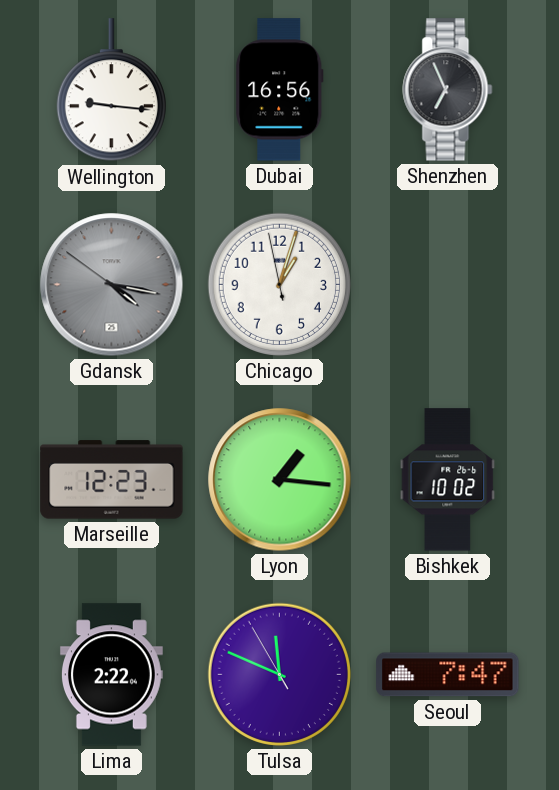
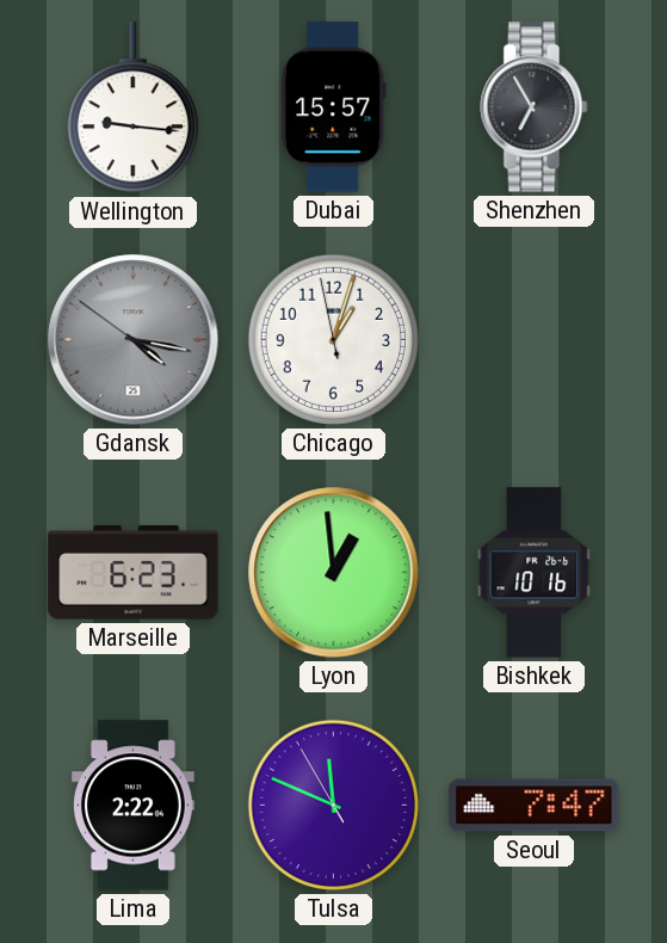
Dubai: 16:56 -> 15:57
Shenzhen: 6:56 -> 6:55
Marseille: 12:23 -> 6:23
Lyon: 1:16 -> 12:59
Bishkek: 10:02 -> 10:16
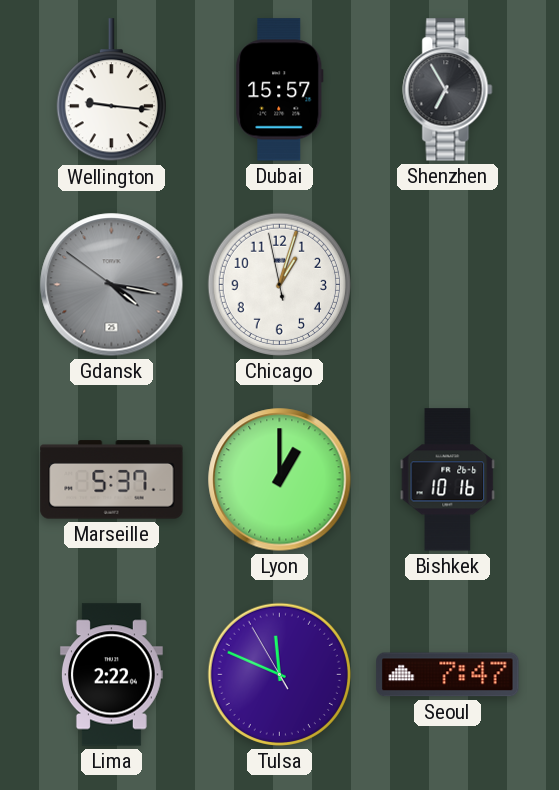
Marseille: 6:23 -> 5:37
Lyon: 12:59 -> 1:00
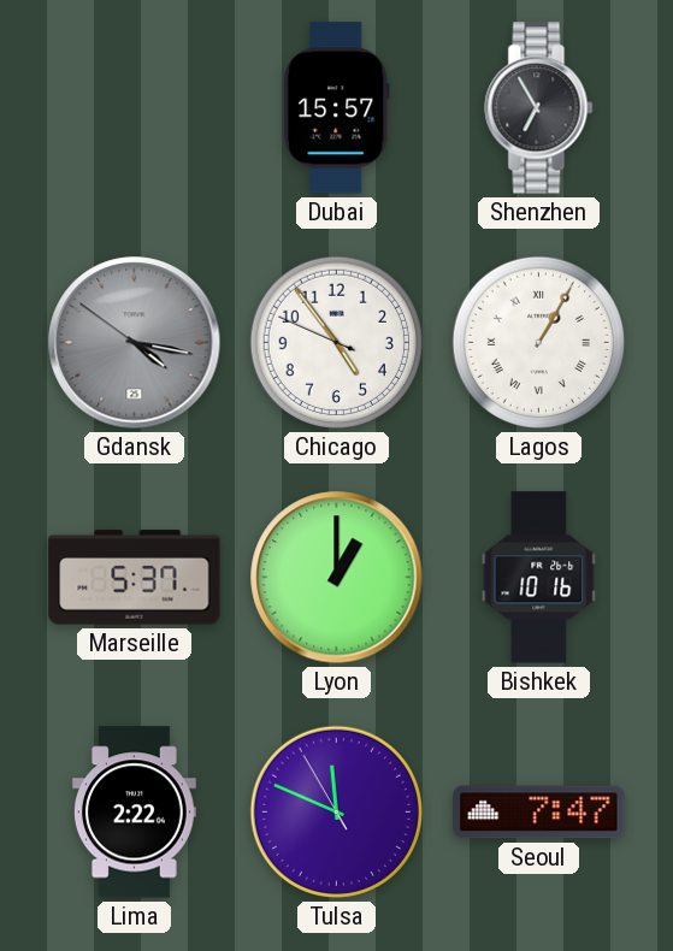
Wellington: 9:16 -> none
Chicago: 1:02 -> 4:53
Lagos: none -> 1:05
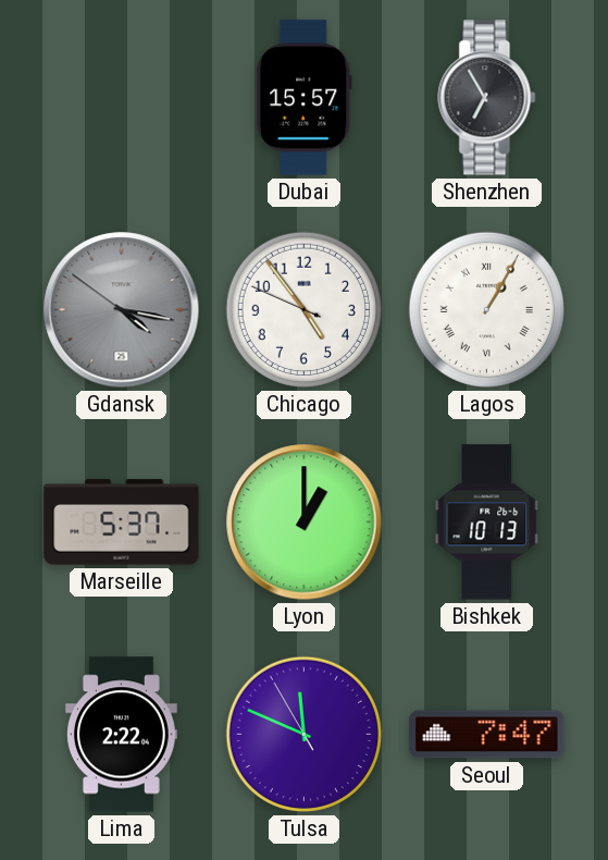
Bishkek: 10:16 -> 10:13
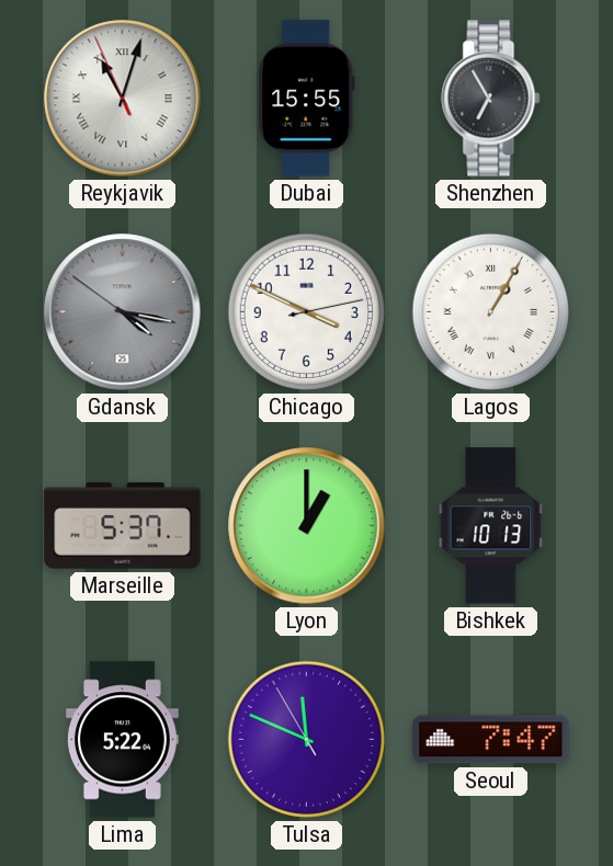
Reykjavik: none -> 11:02
Dubai: 15:57 -> 15:55
Chicago: 4:53 -> 3:49
Lima: 2:22 -> 5:22
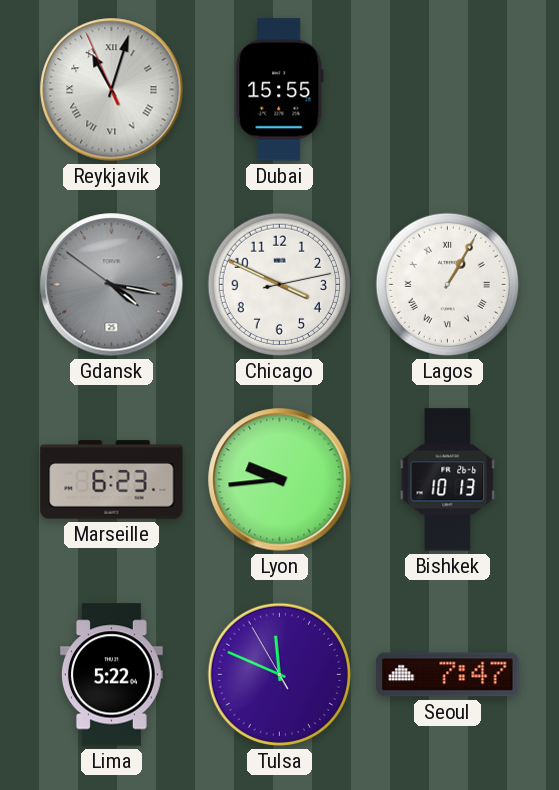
Shenzhen: 6:55 -> none
Marseille: 5:37 -> 6:23
Lyon: 1:00 -> 9:44
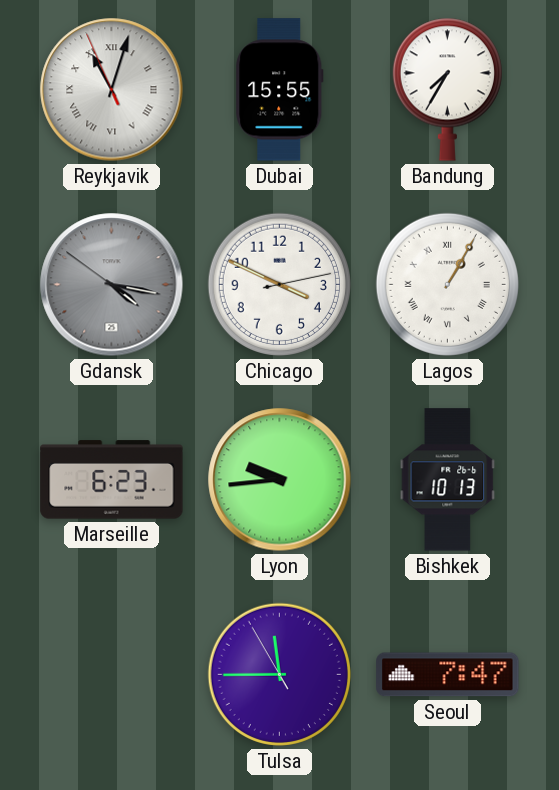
Bandung: none -> 7:35
Lima: 5:22 -> none
Tulsa: 11:48 -> 11:44
